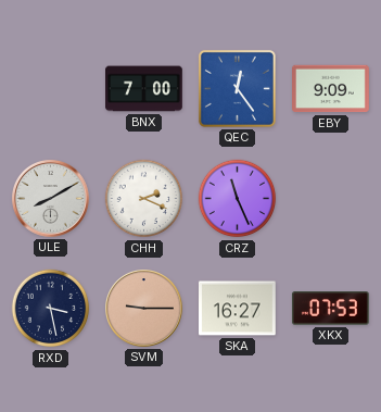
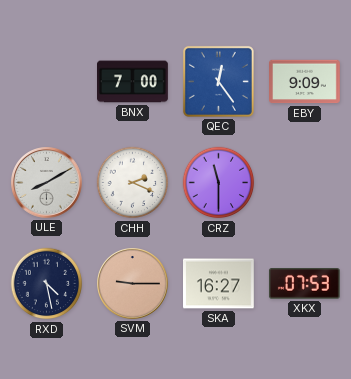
CRZ: 11:26 -> 11:30
RXD: 3:28 -> 4:28
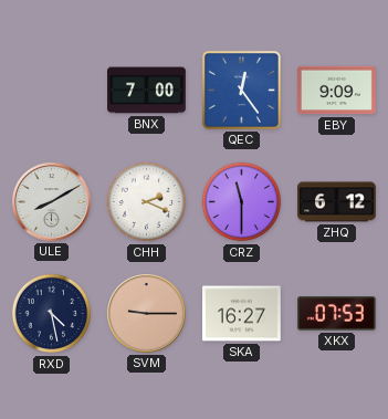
ZHQ: none -> 6:12
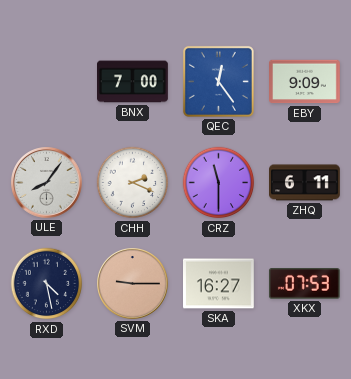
ULE: 8:10 -> 8:06
ZHQ: 6:12 -> 6:11
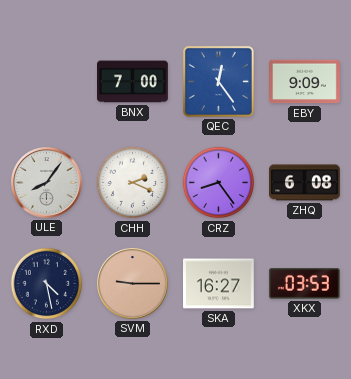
CRZ: 11:30 -> 8:24
ZHQ: 6:11 -> 6:08
XKX: 07:53 -> 03:53
